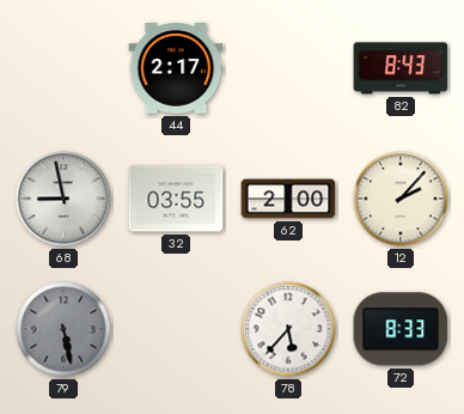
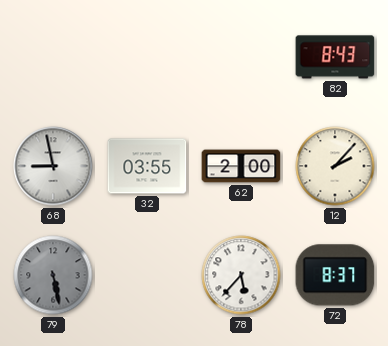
44: 2:17 -> none
72: 8:33 -> 8:37
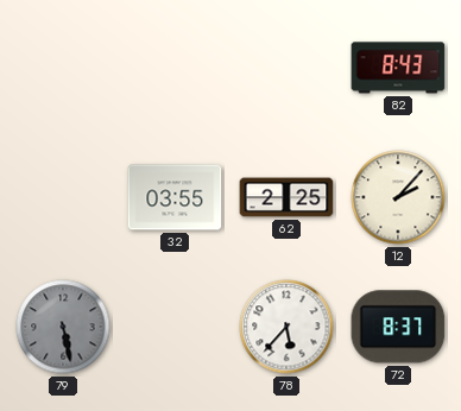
68: 8:58 -> none
62: 2:00 -> 2:25
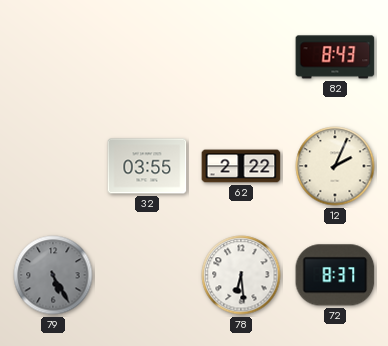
62: 2:25 -> 2:22
12: 2:07 -> 2:04
79: 5:28 -> 5:25
78: 5:37 -> 6:29
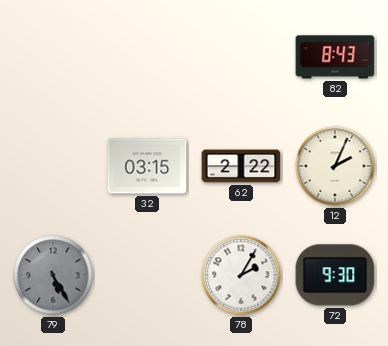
32: 03:55 -> 03:15
78: 6:29 -> 2:05
72: 8:37 -> 9:30
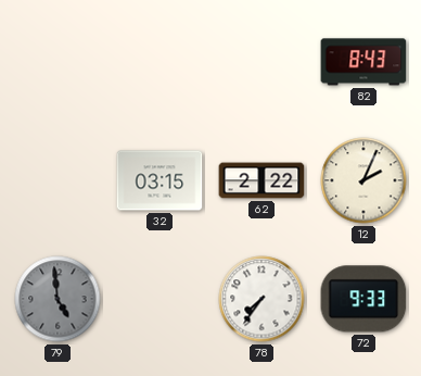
79: 5:25 -> 4:59
78: 2:05 -> 7:36
72: 9:30 -> 9:33
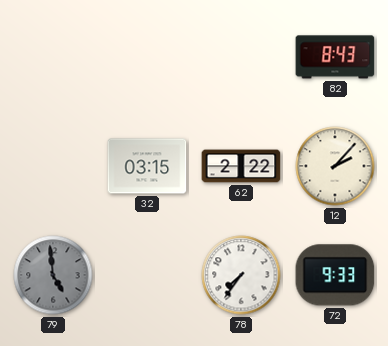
12: 2:04 -> 2:07
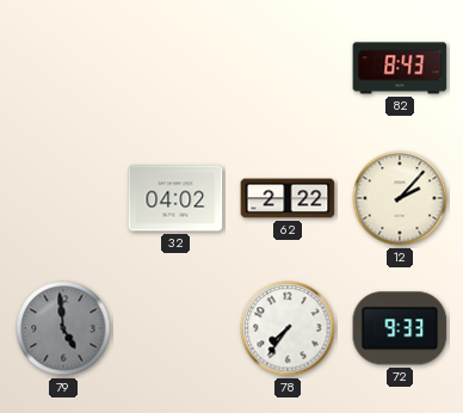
32: 03:15 -> 04:02
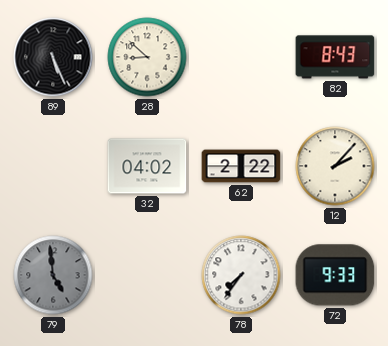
89: none -> 5:26
28: none -> 8:52
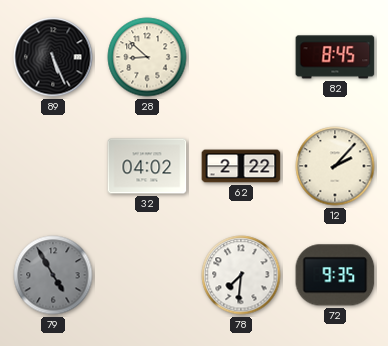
82: 8:43 -> 8:45
79: 4:59 -> 4:55
78: 7:36 -> 7:31
72: 9:33 -> 9:35
